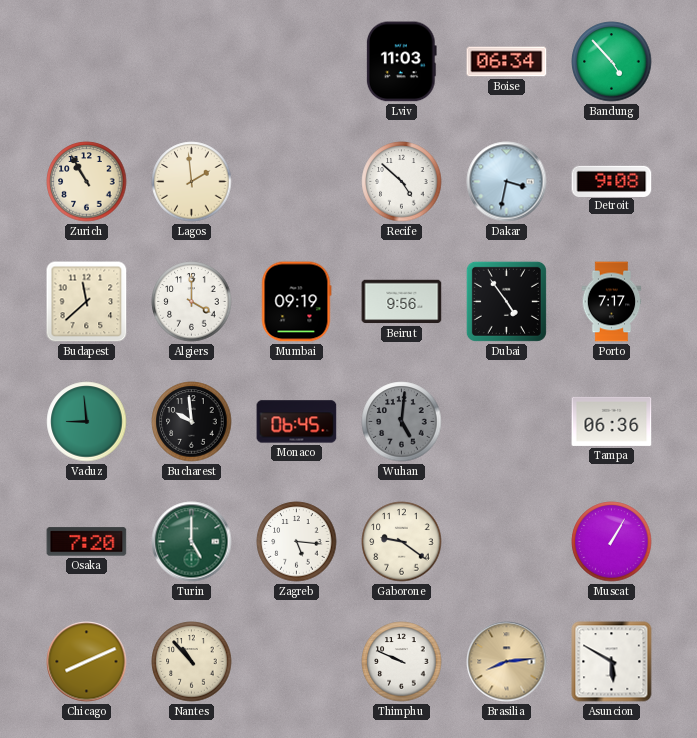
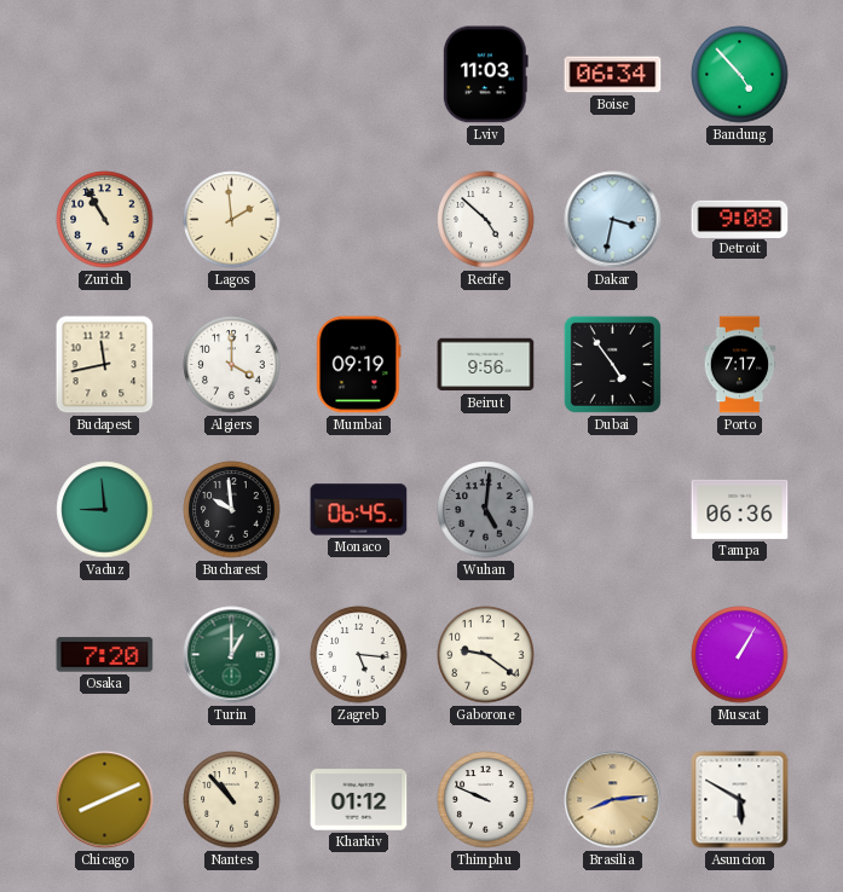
Budapest: 11:38 -> 11:43
Turin: 5:00 -> 1:00
Kharkiv: none -> 01:12
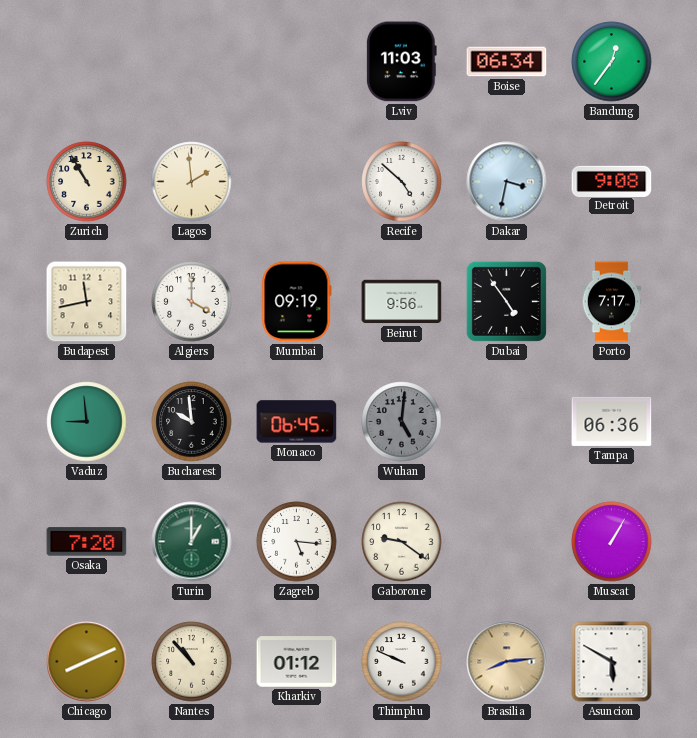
Bandung: 4:53 -> 12:36
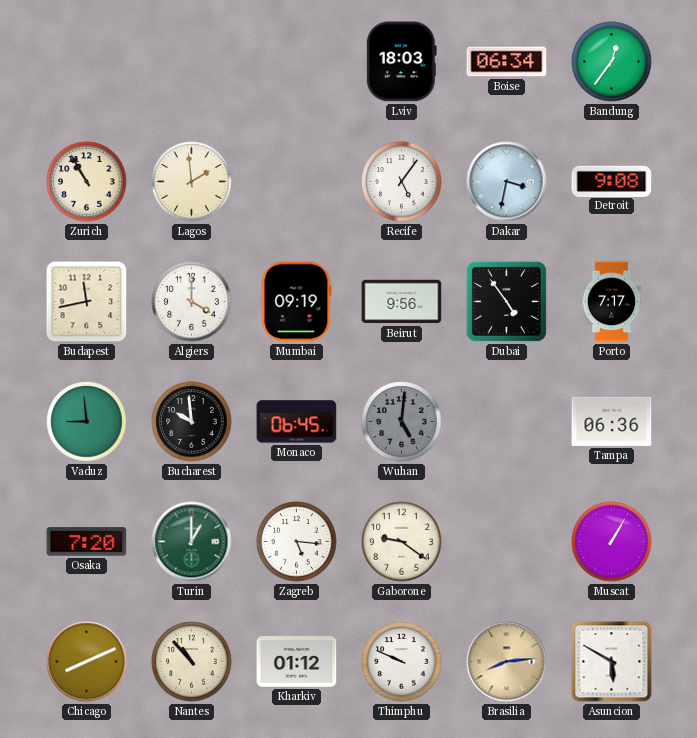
Lviv: 11:03 -> 18:03
Recife: 4:52 -> 5:06
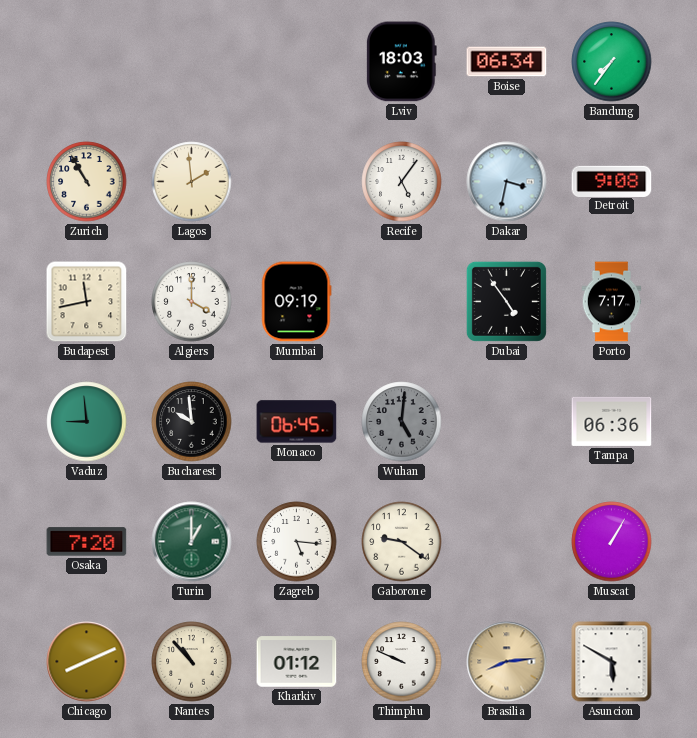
Bandung: 12:36 -> 7:36
Beirut: 9:56 -> none
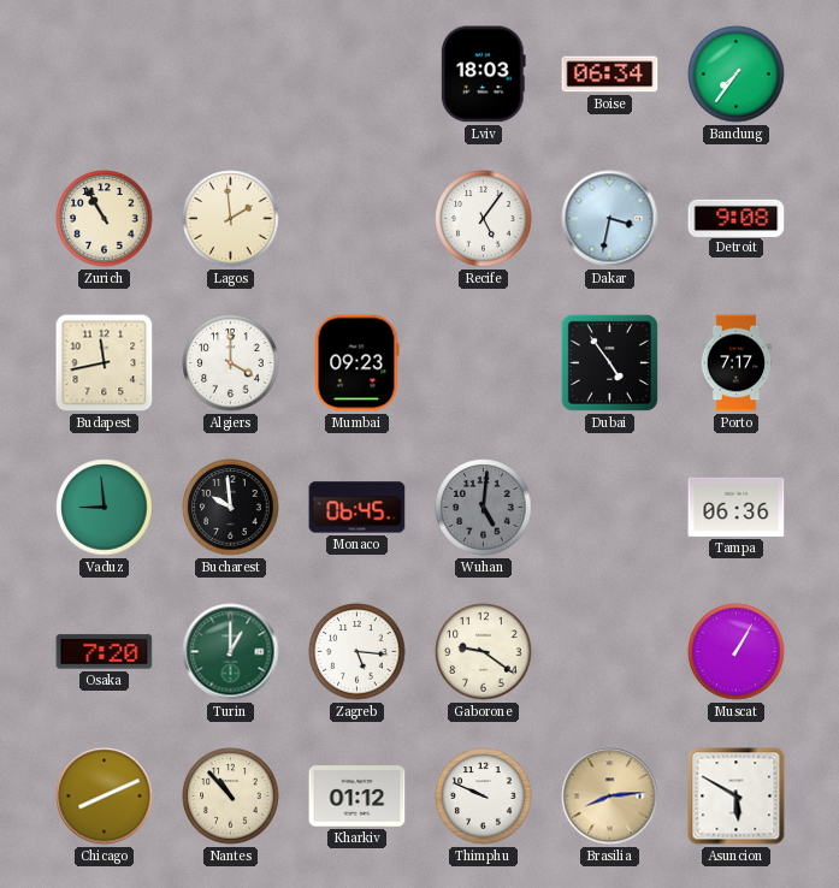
Mumbai: 09:19 -> 09:23
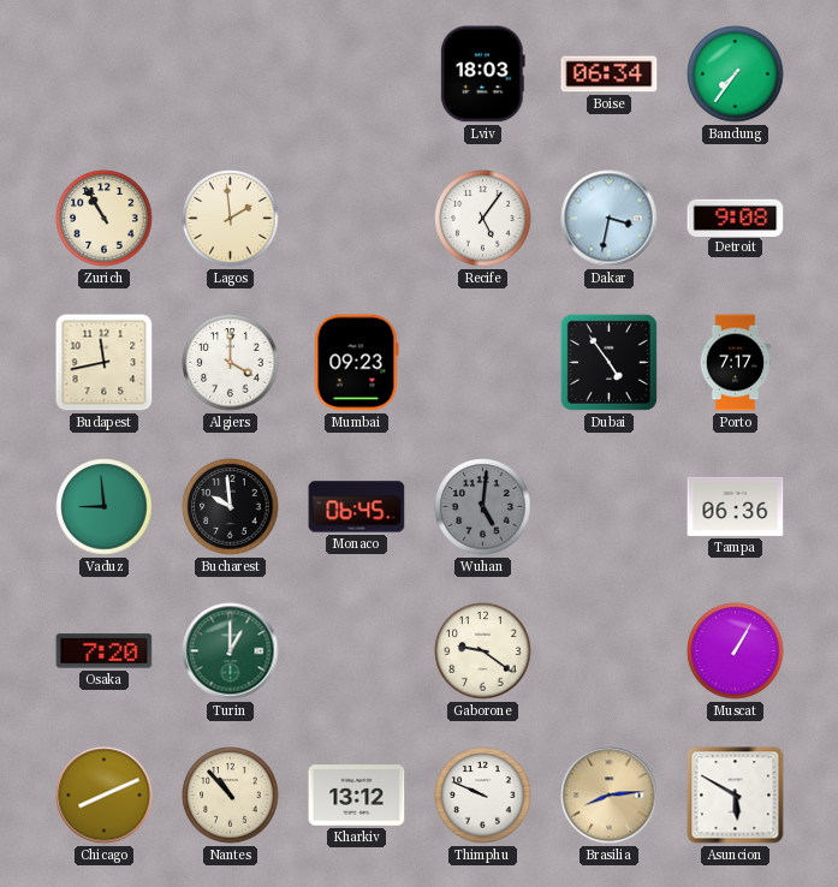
Zagreb: 5:16 -> none
Kharkiv: 01:12 -> 13:12
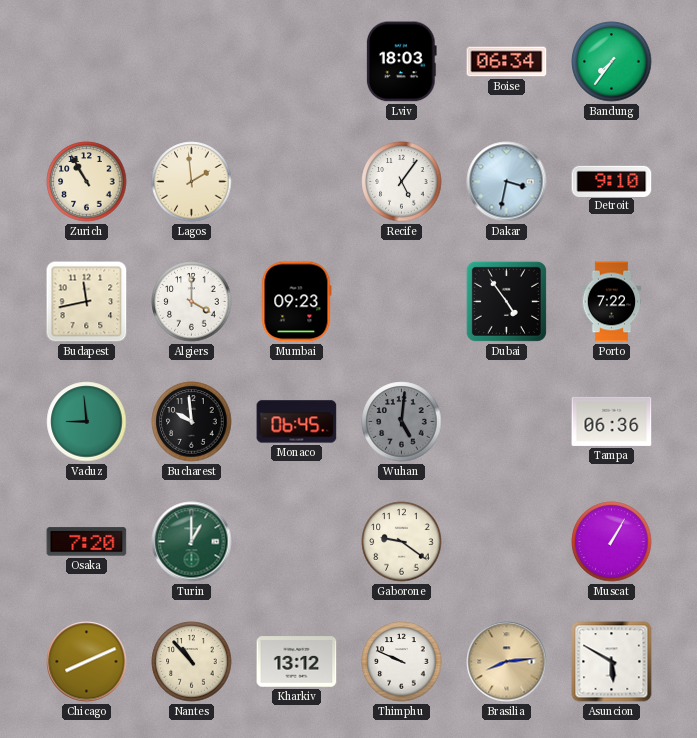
Detroit: 9:08 -> 9:10
Porto: 7:17 -> 7:22
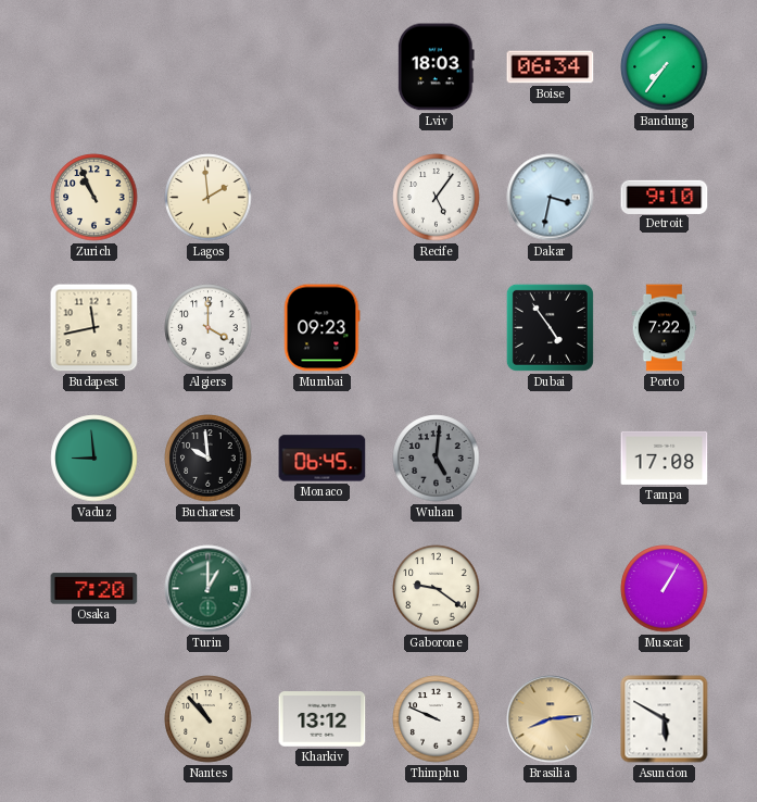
Zurich: 10:55 -> 10:56
Tampa: 06:36 -> 17:08
Chicago: 8:11 -> none
